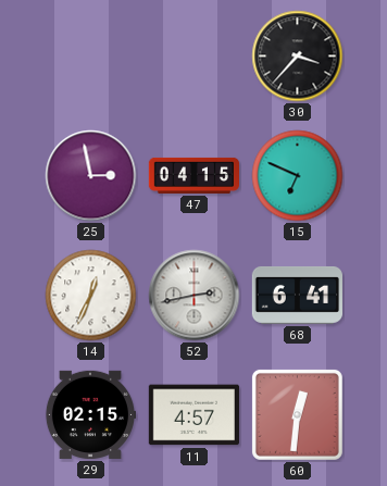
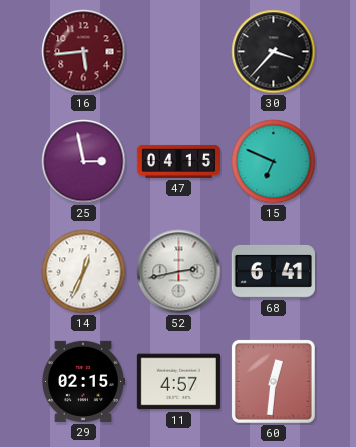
16: none -> 5:44
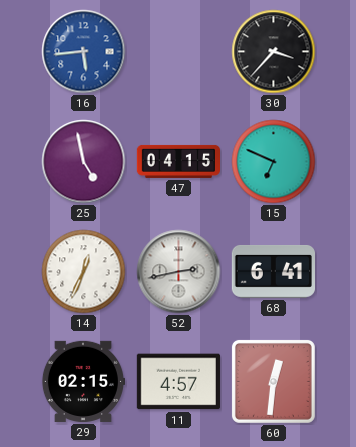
16 dial: burgundy -> blue
25: 2:58 -> 4:58
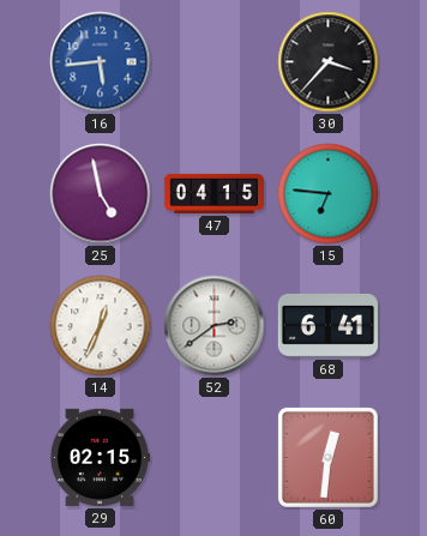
15: 6:49 -> 6:46
52: 2:43 -> 2:39
11: 4:57 -> none
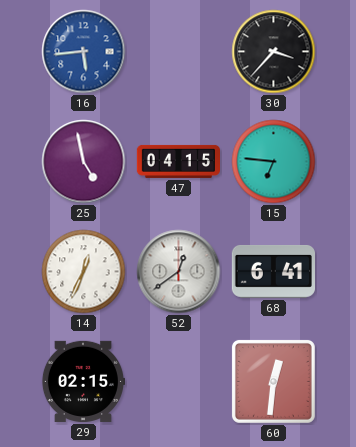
52: 2:39 -> 12:39
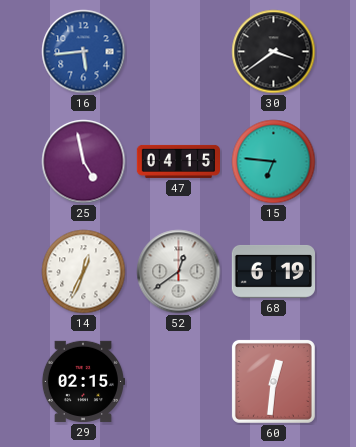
30: 3:37 -> 3:39
68: 6:41 -> 6:19
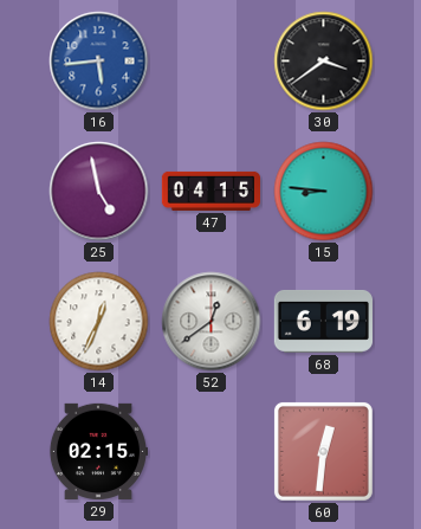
15: 6:46 -> 8:46
